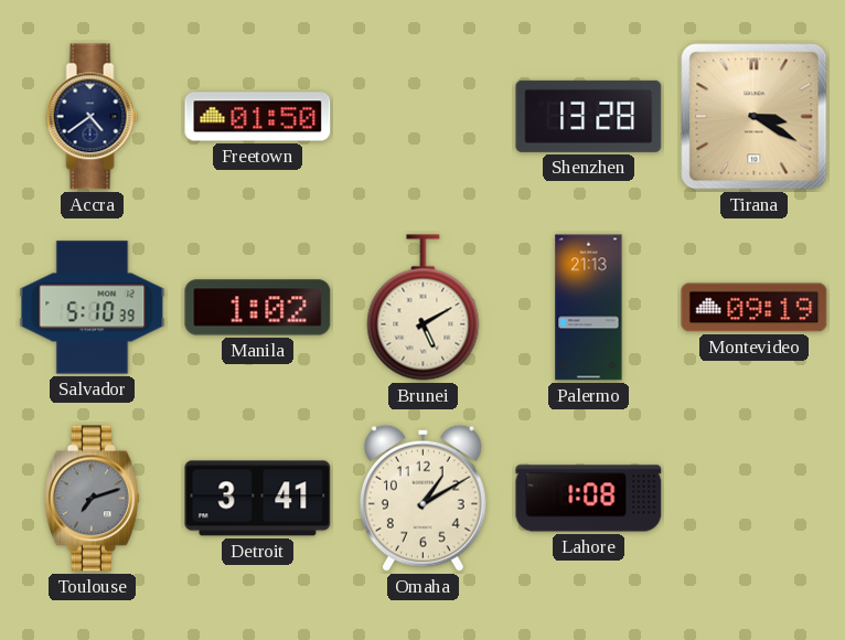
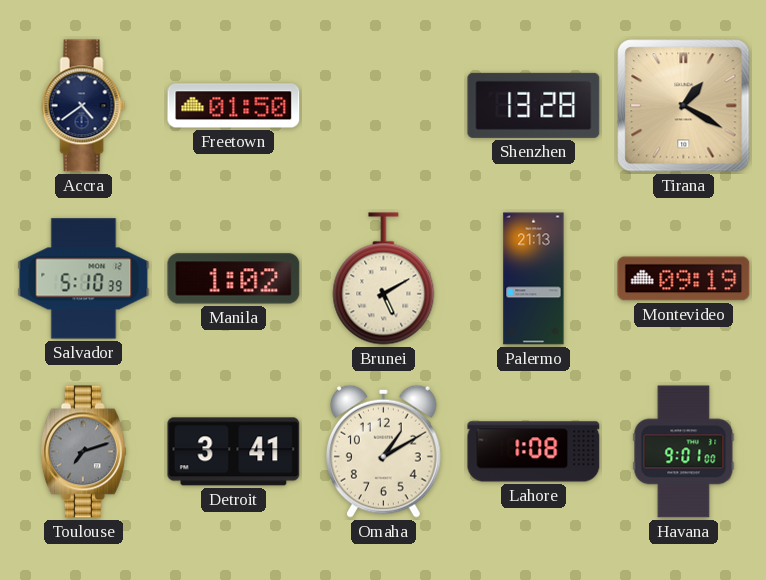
Tirana: 3:20 -> 1:20
Havana: none -> 9:01
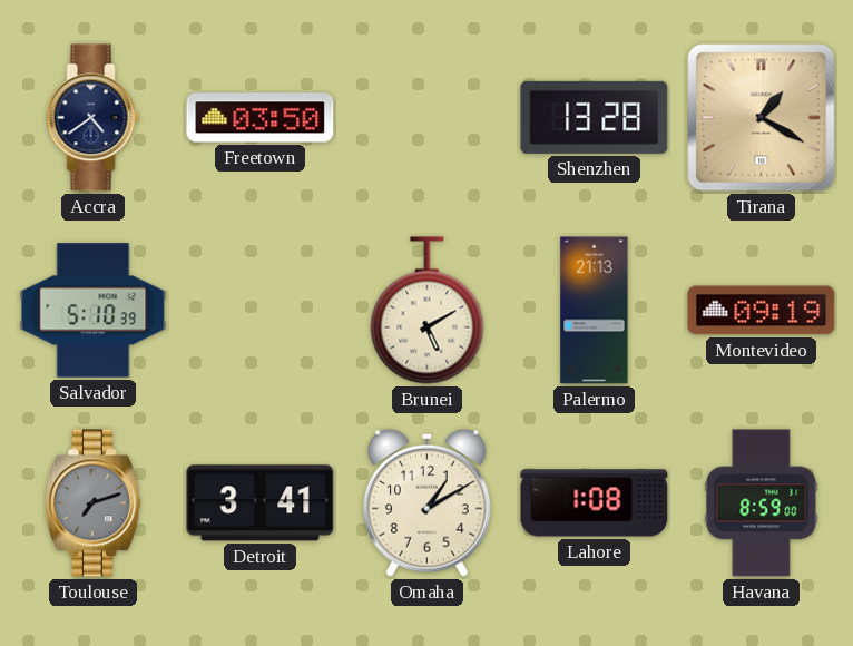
Freetown: 01:50 -> 03:50
Manila: 1:02 -> none
Havana: 9:01 -> 8:59
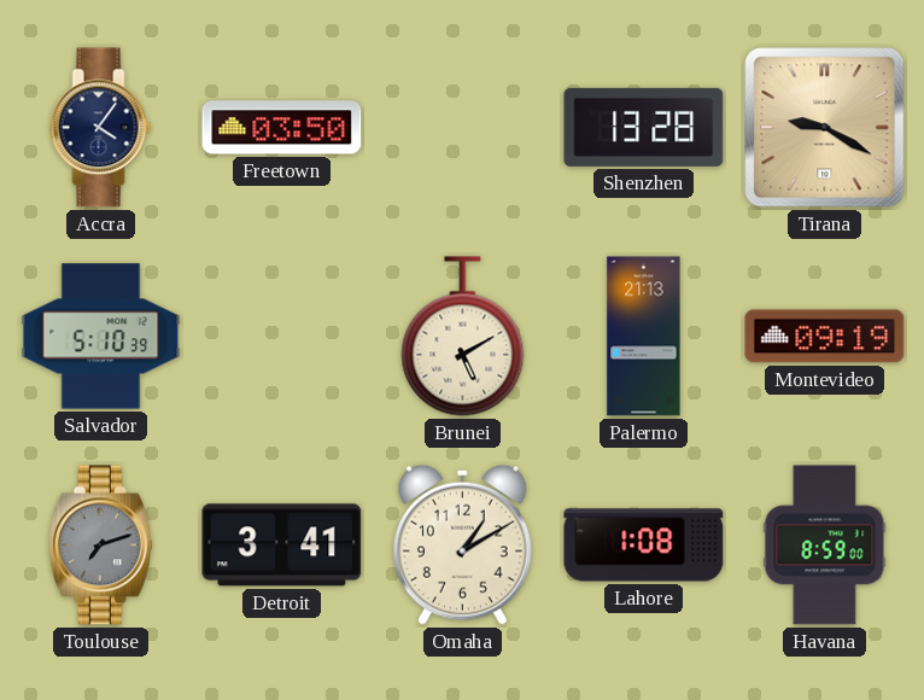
Accra: 4:39 -> 4:06
Tirana: 1:20 -> 9:20
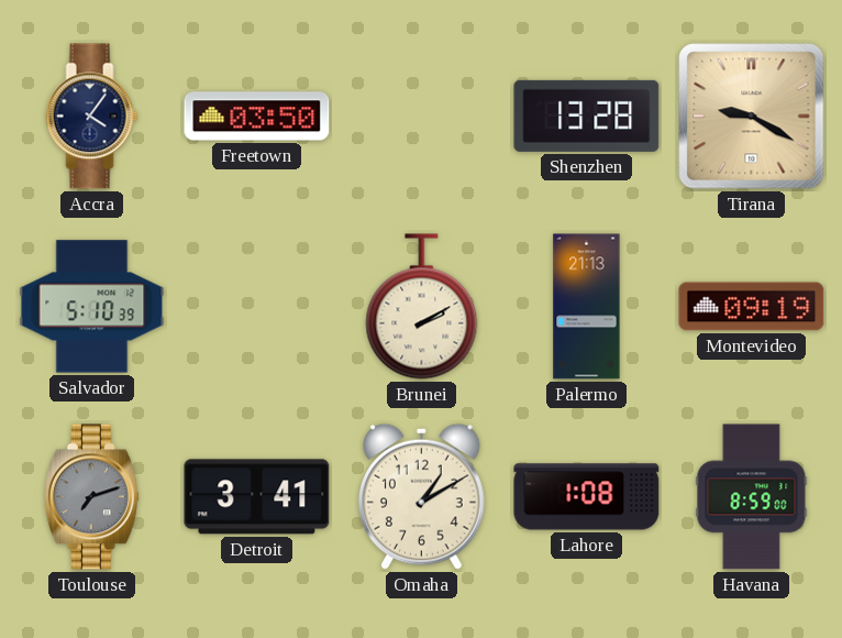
Brunei: 5:10 -> 2:10
